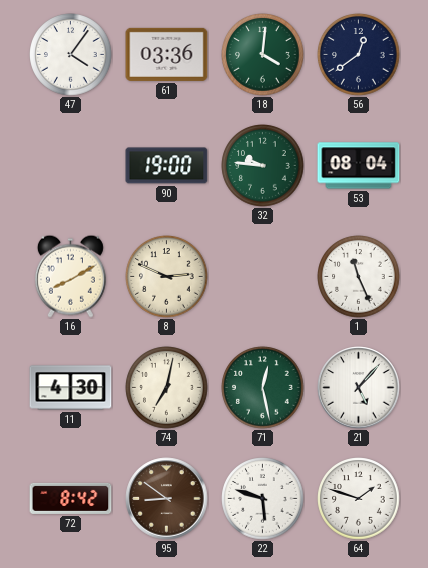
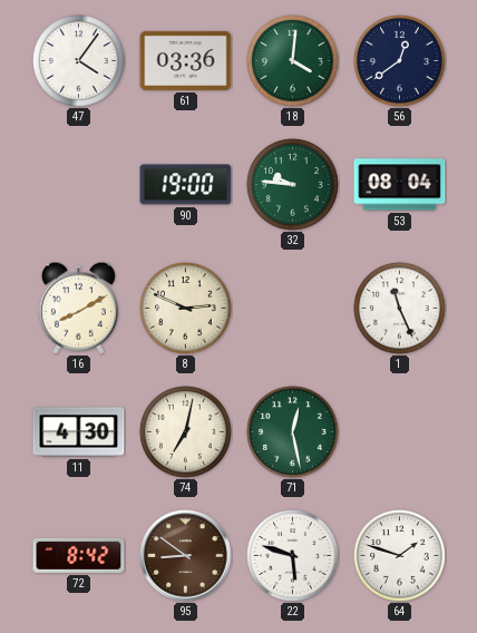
21: 5:07 -> none
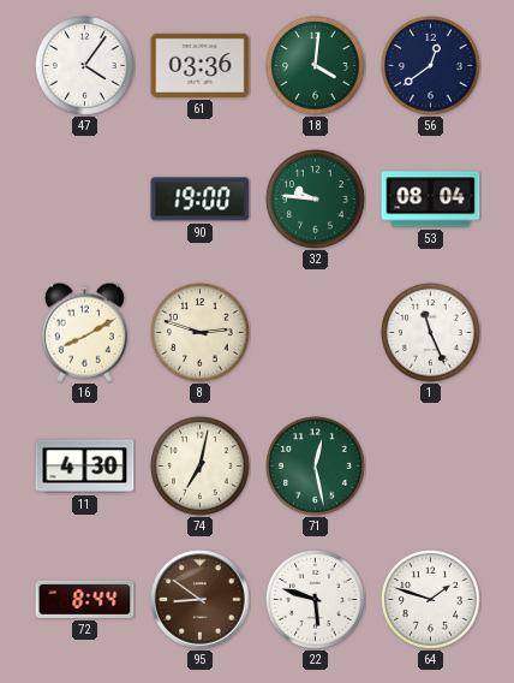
8: 2:49 -> 2:48
72: 8:42 -> 8:44
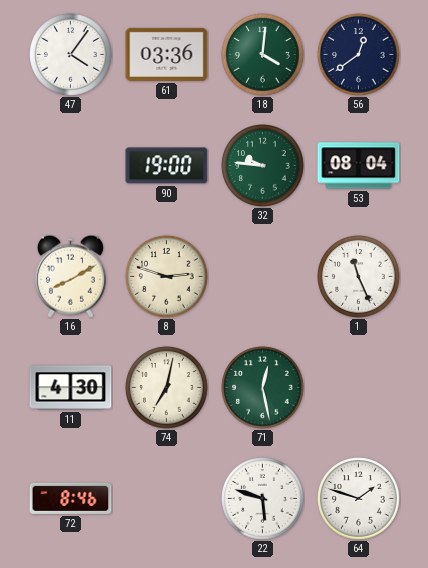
72: 8:44 -> 8:46
95: 8:51 -> none
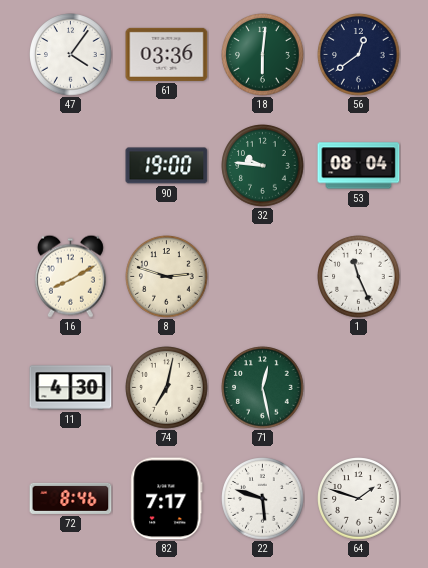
18: 4:01 -> 6:01
82: none -> 7:17
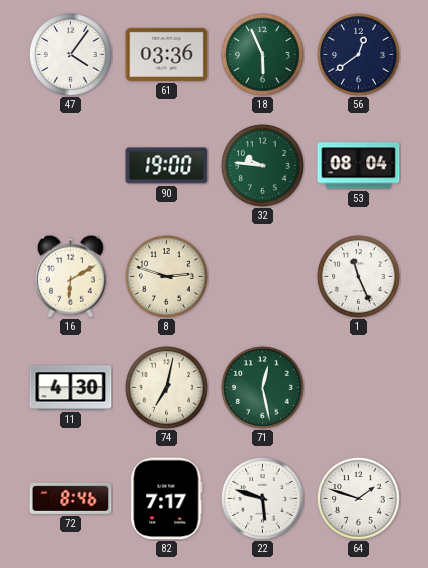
18: 6:01 -> 5:56
16: 8:10 -> 6:10
